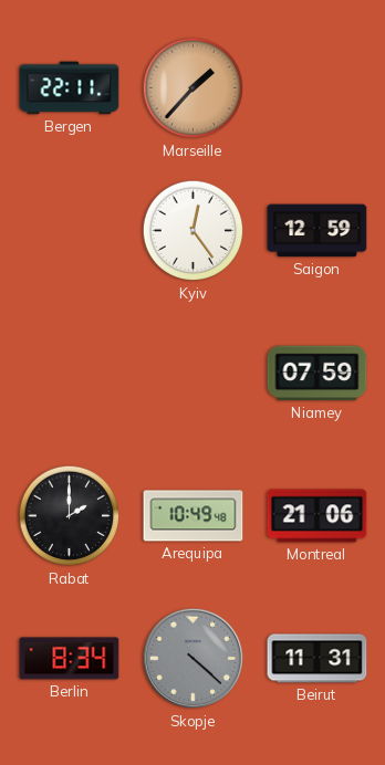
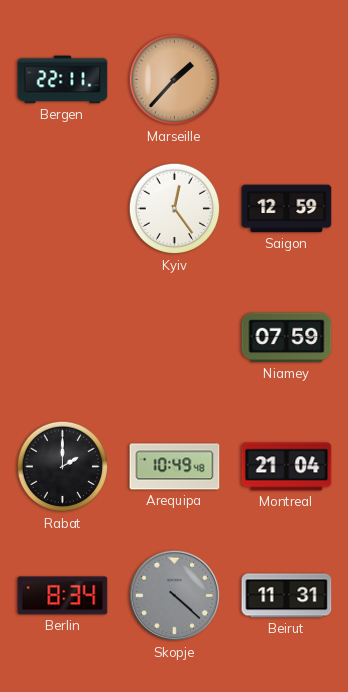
Montreal: 21:06 -> 21:04
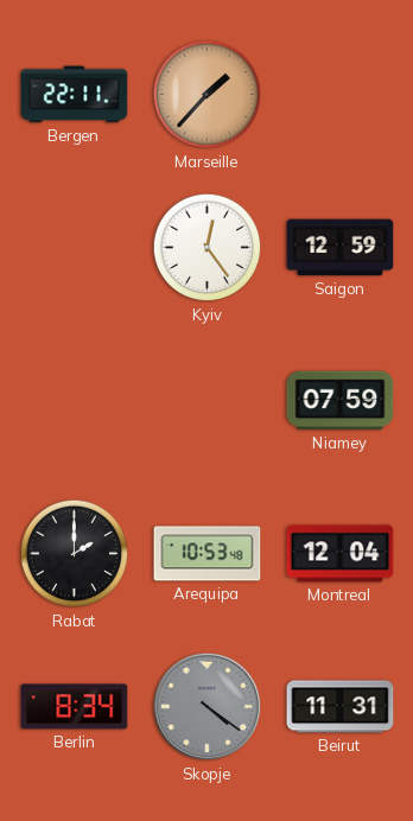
Arequipa: 10:49 -> 10:53
Montreal: 21:04 -> 12:04
Skopje: 4:22 -> 4:21
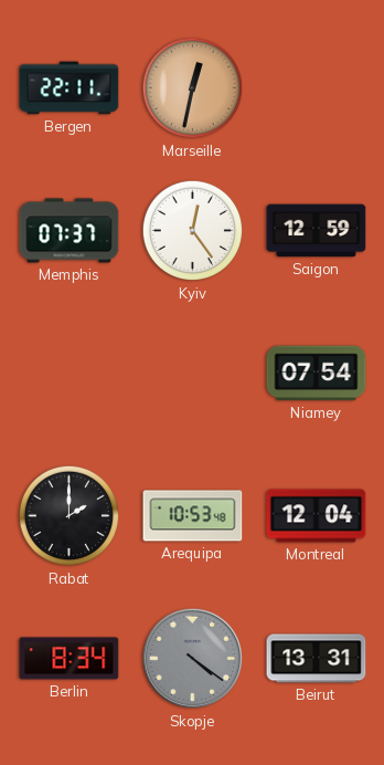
Marseille: 1:37 -> 12:32
Memphis: none -> 07:37
Niamey: 07:59 -> 07:54
Beirut: 11:31 -> 13:31
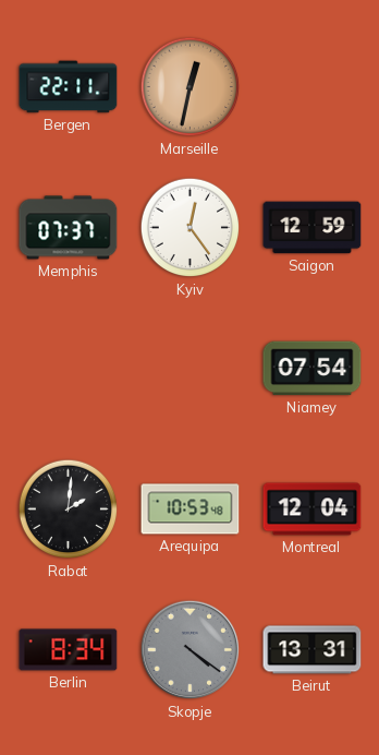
Rabat: 2:00 -> 2:01
